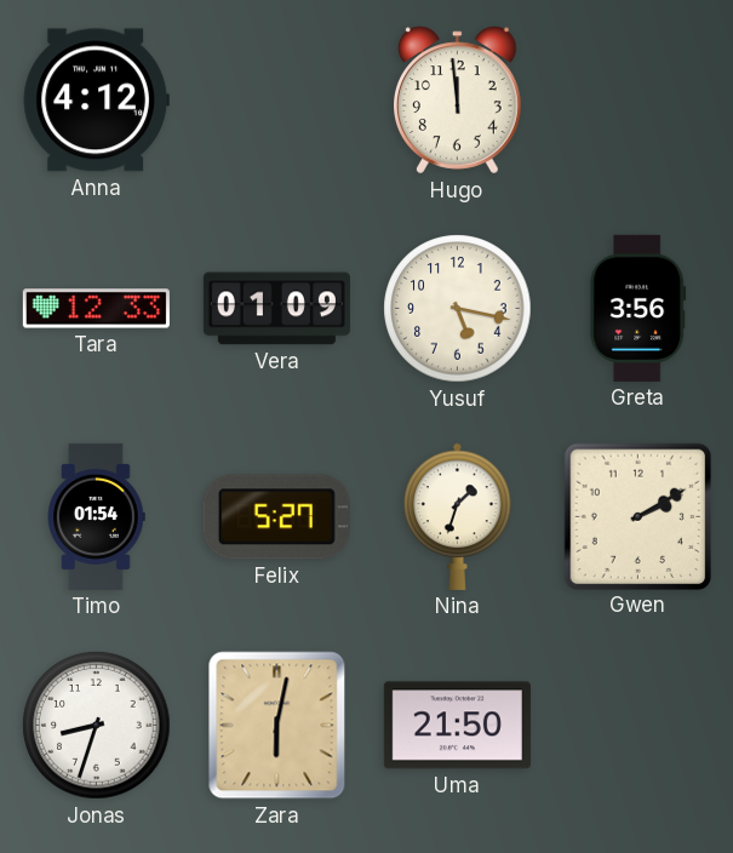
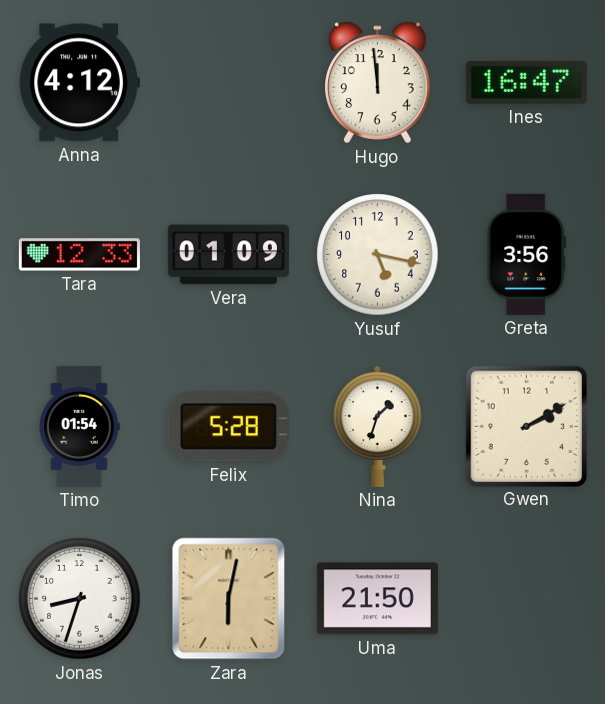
Ines: none -> 16:47
Felix: 5:27 -> 5:28
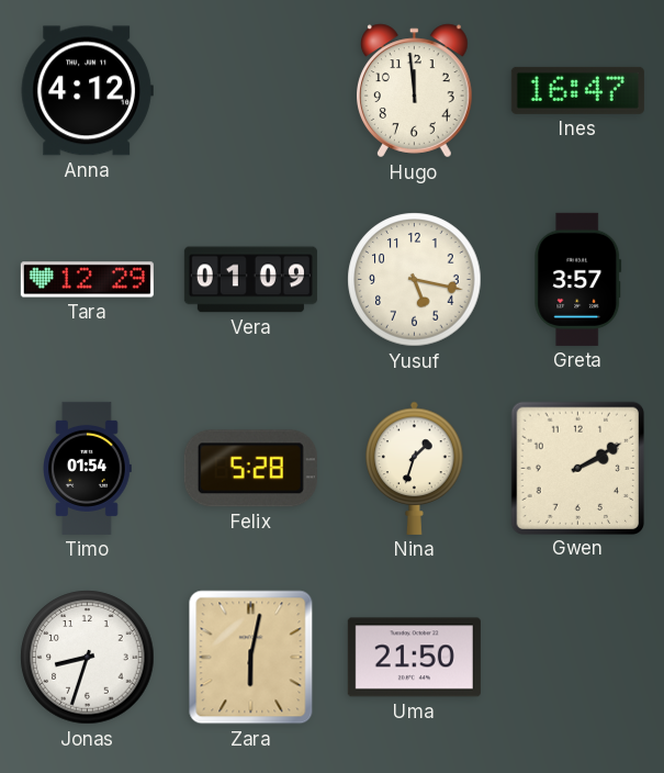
Tara: 12:33 -> 12:29
Greta: 3:56 -> 3:57
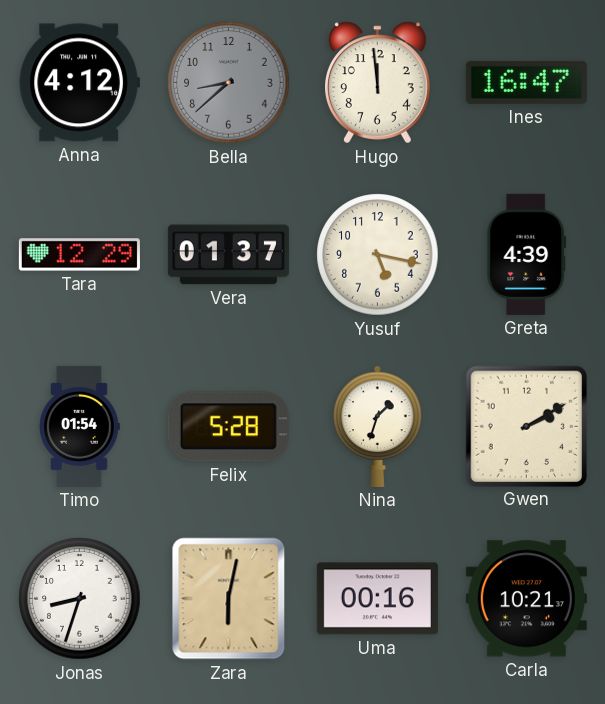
Bella: none -> 8:38
Vera: 01:09 -> 01:37
Greta: 3:57 -> 4:39
Uma: 21:50 -> 00:16
Carla: none -> 10:21
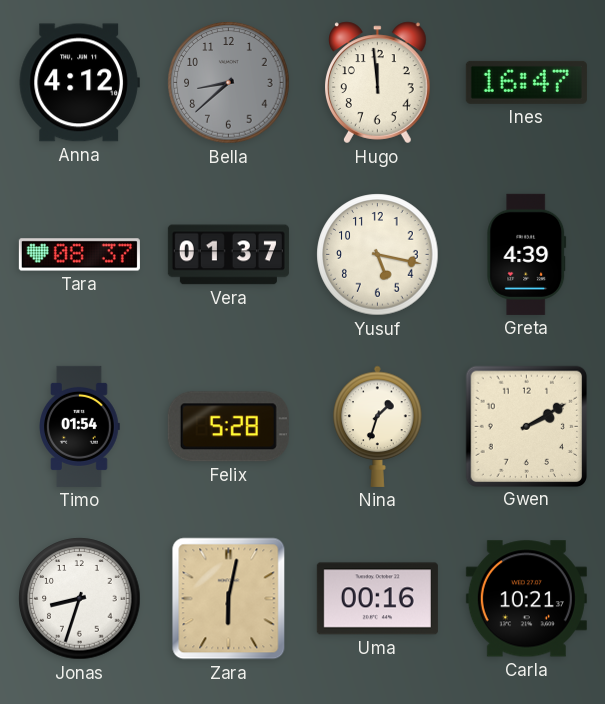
Tara: 12:29 -> 08:37
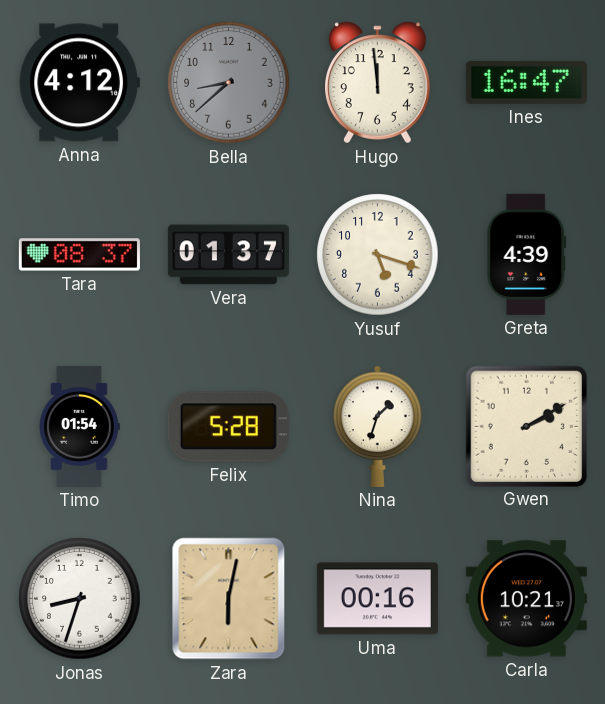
Yusuf: 5:17 -> 5:18
